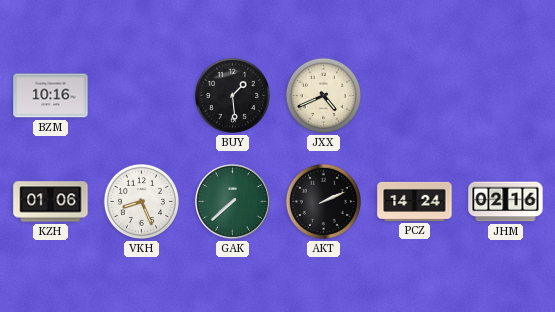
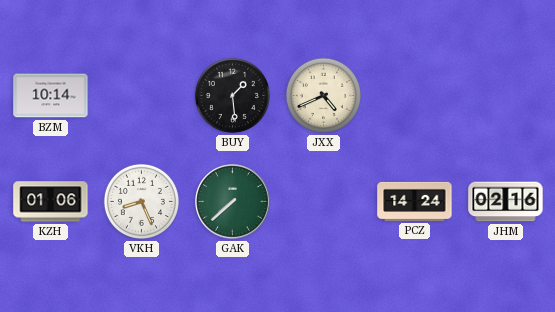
BZM: 10:16 -> 10:14
AKT: 2:11 -> none
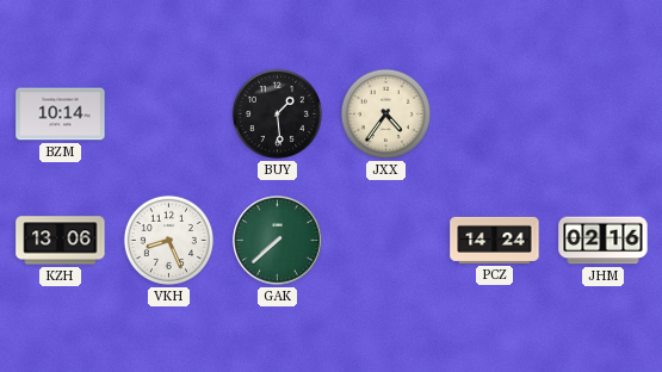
JXX: 4:41 -> 4:36
KZH: 01:06 -> 13:06
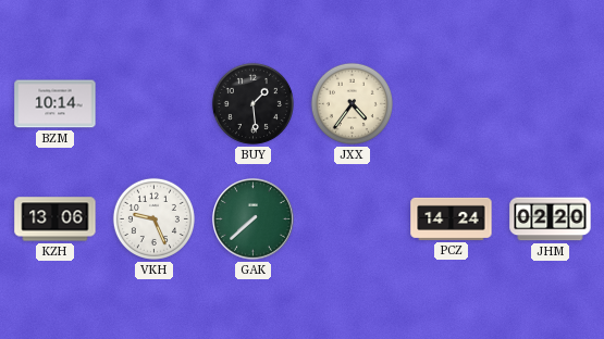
VKH: 8:26 -> 9:26
JHM: 02:16 -> 02:20
